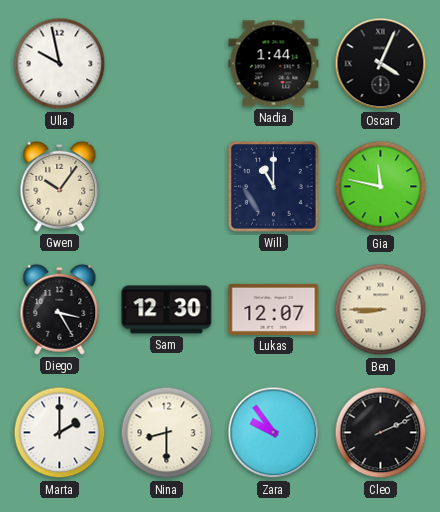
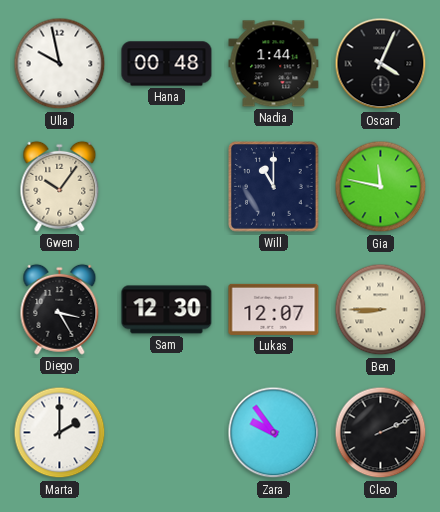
Hana: none -> 00:48
Nina: 8:30 -> none
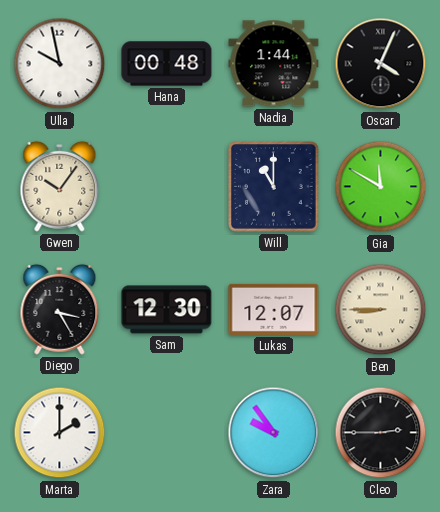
Gia: 11:47 -> 11:50
Cleo: 2:11 -> 2:45
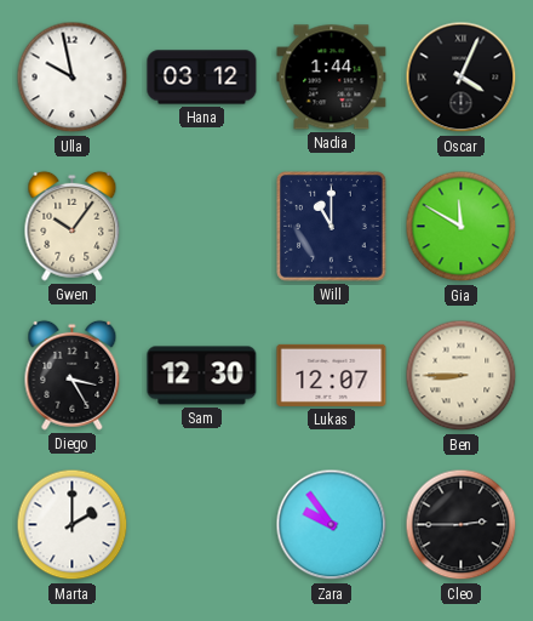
Hana: 00:48 -> 03:12
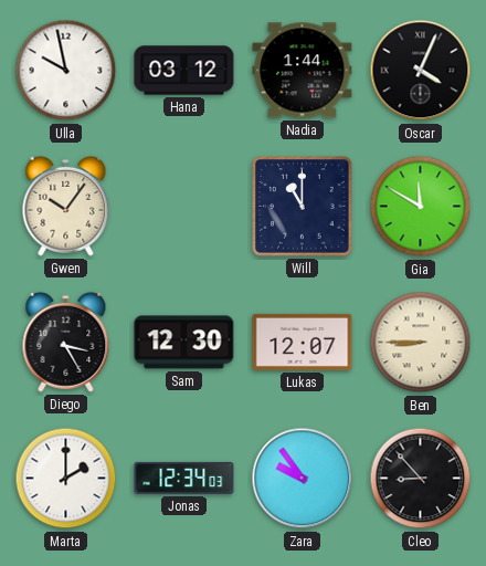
Jonas: none -> 12:34
Cleo: 2:45 -> 8:53
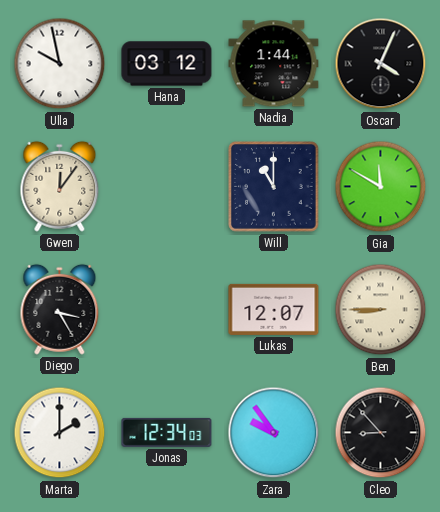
Gwen: 10:06 -> 12:06
Sam: 12:30 -> none
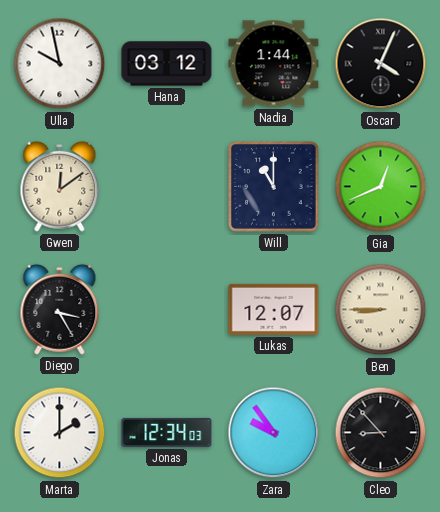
Gwen: 12:06 -> 12:09
Gia: 11:50 -> 12:41
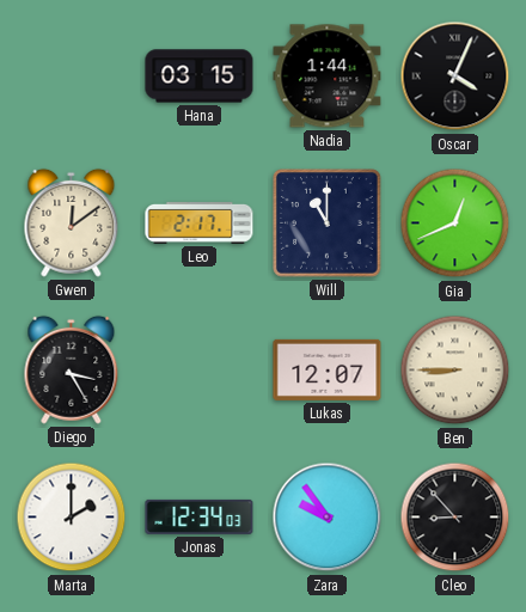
Ulla: 9:58 -> none
Hana: 03:12 -> 03:15
Leo: none -> 2:17
